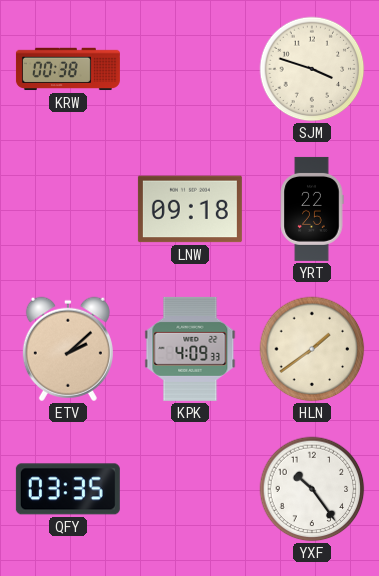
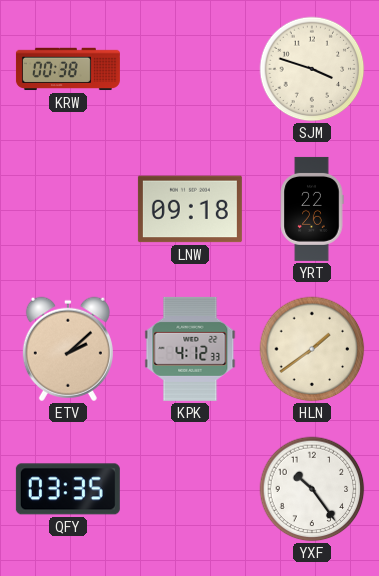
YRT: 22:25 -> 22:26
KPK: 4:09 -> 4:12
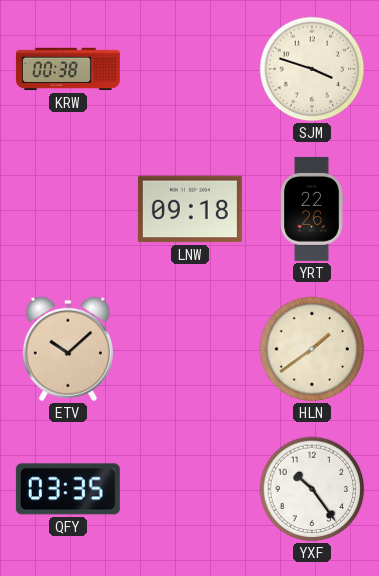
ETV: 2:08 -> 10:08
KPK: 4:12 -> none
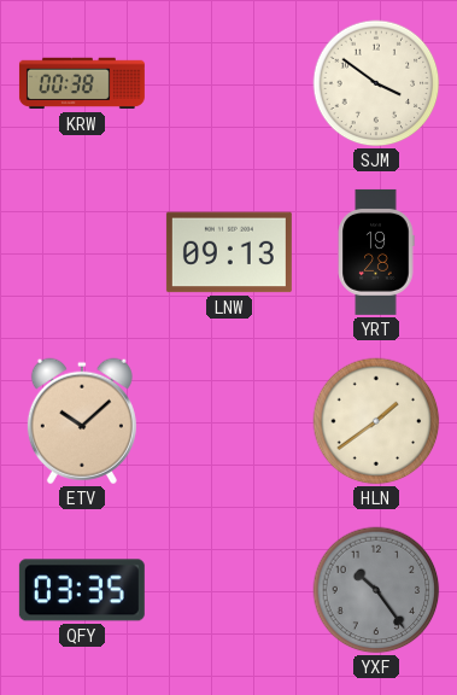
SJM: 3:48 -> 3:51
LNW: 09:18 -> 09:13
YRT: 22:26 -> 19:28
YXF dial: white -> grey
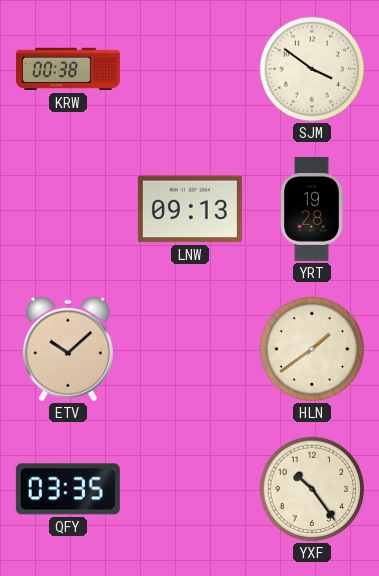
YXF dial: grey -> cream
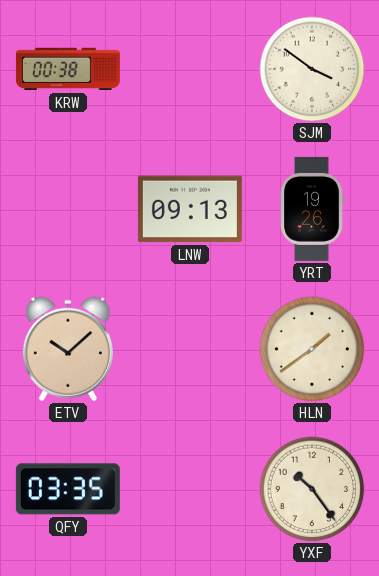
YRT: 19:28 -> 19:26
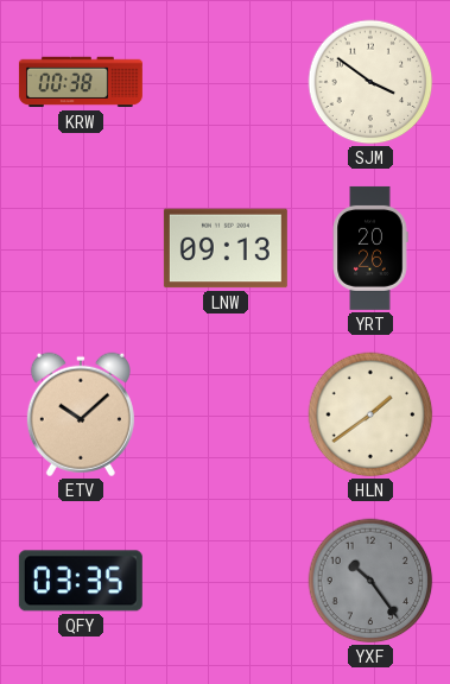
YRT: 19:26 -> 20:26
YXF dial: cream -> grey
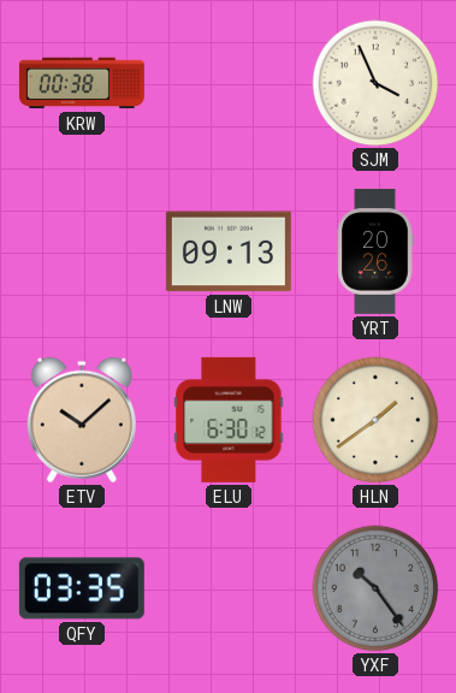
SJM: 3:51 -> 3:56
ELU: none -> 6:30
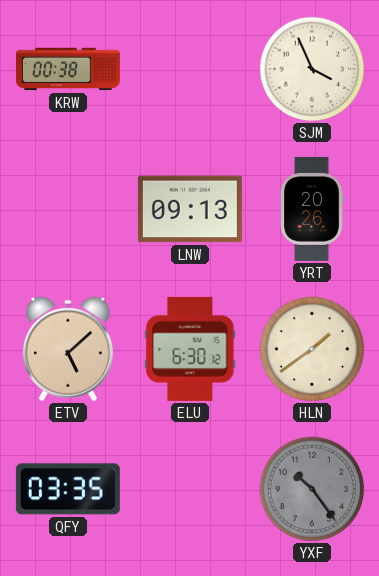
ETV: 10:08 -> 5:08
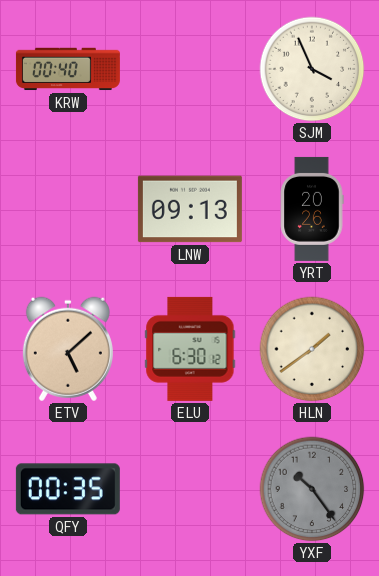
KRW: 00:38 -> 00:40
QFY: 03:35 -> 00:35
